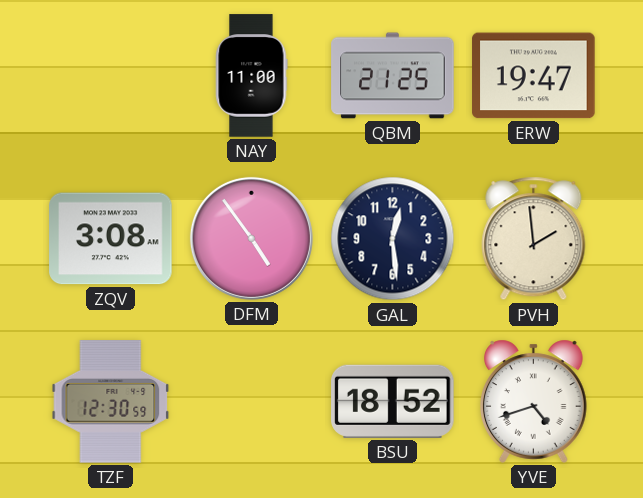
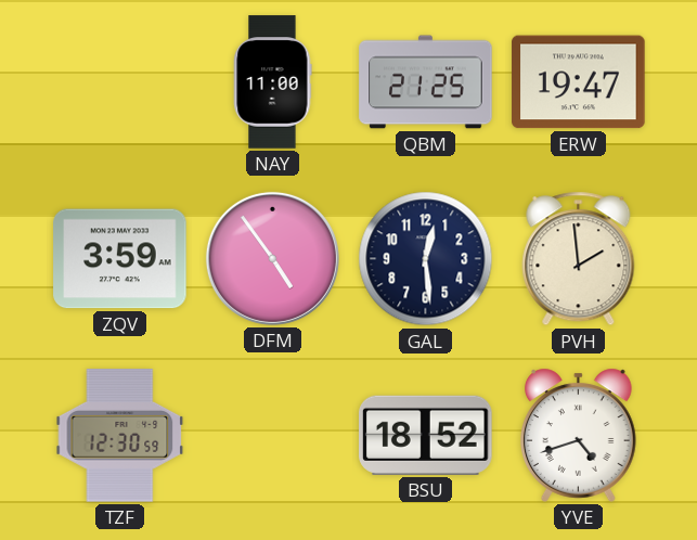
ZQV: 3:08 -> 3:59
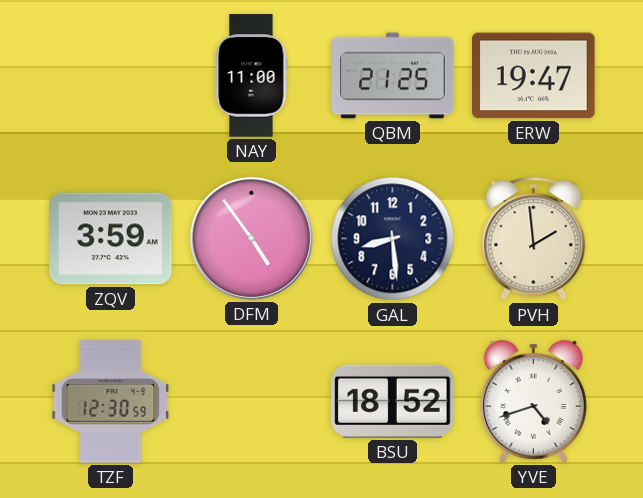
GAL: 12:29 -> 8:29
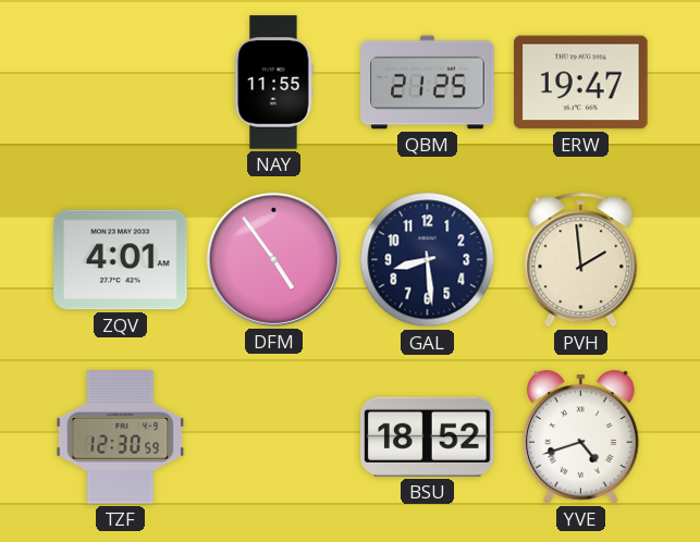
NAY: 11:00 -> 11:55
ZQV: 3:59 -> 4:01
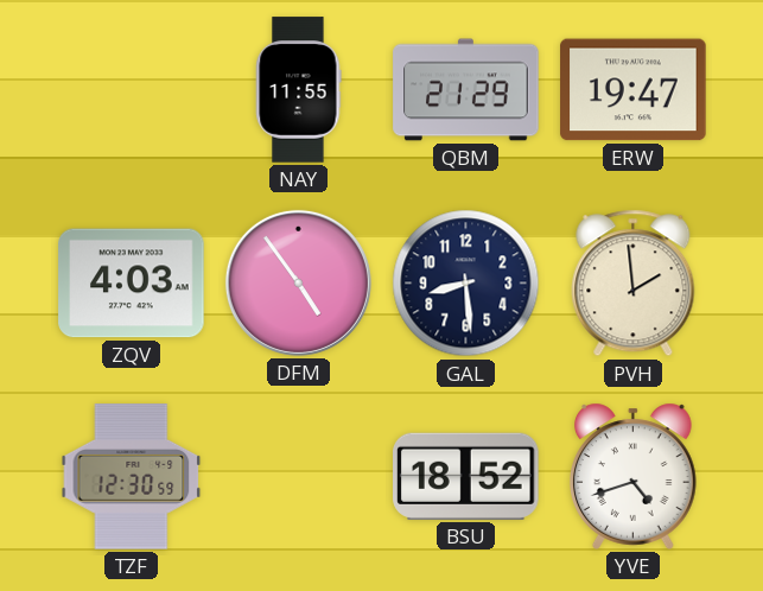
QBM: 21:25 -> 21:29
ZQV: 4:01 -> 4:03
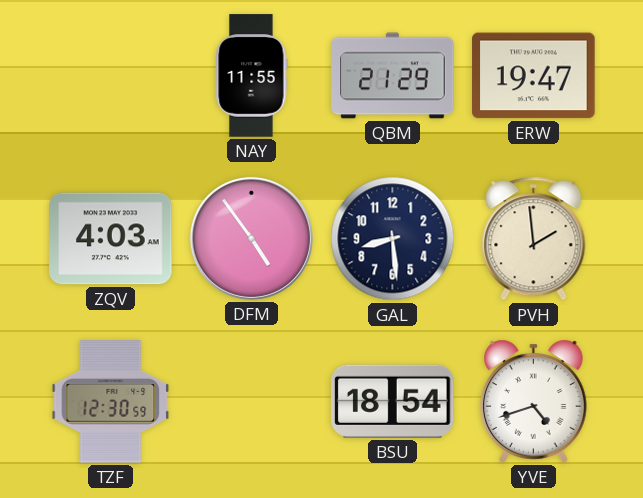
BSU: 18:52 -> 18:54
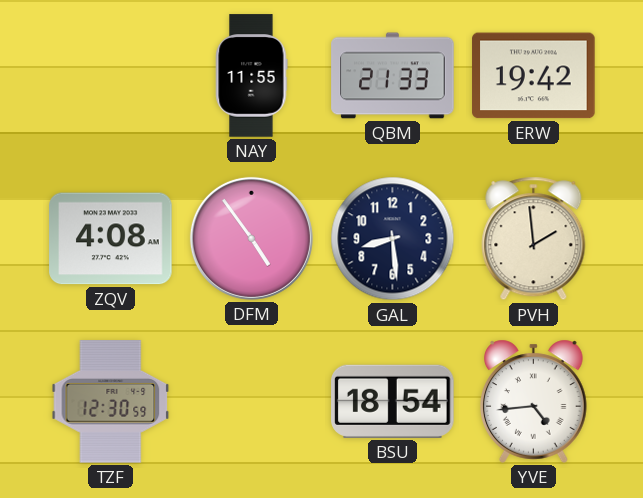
QBM: 21:29 -> 21:33
ERW: 19:47 -> 19:42
ZQV: 4:03 -> 4:08
YVE: 4:42 -> 4:44
